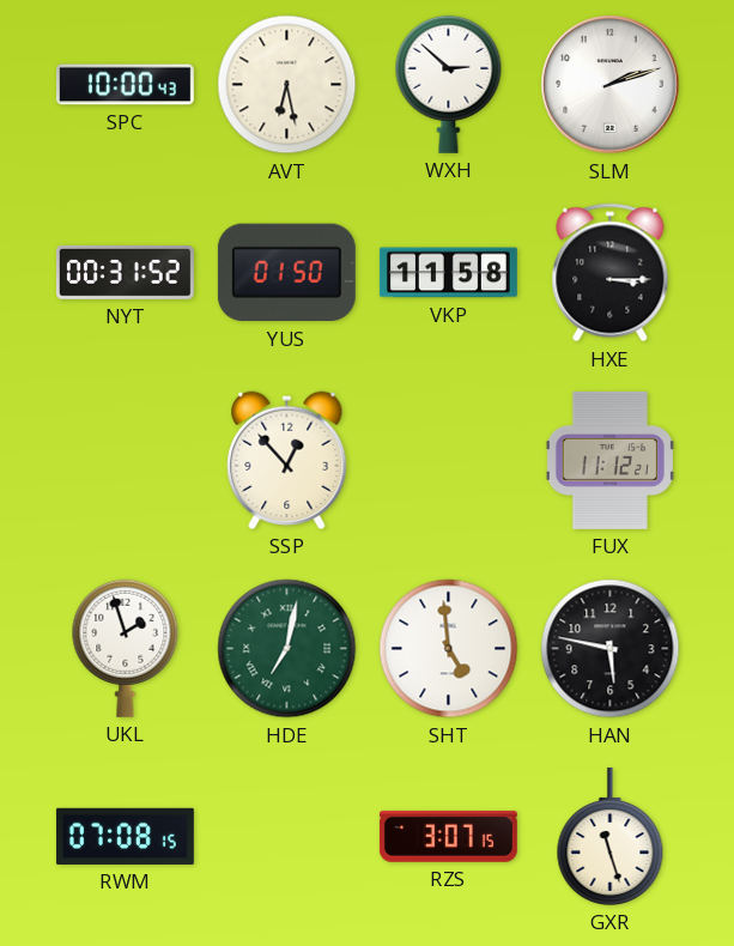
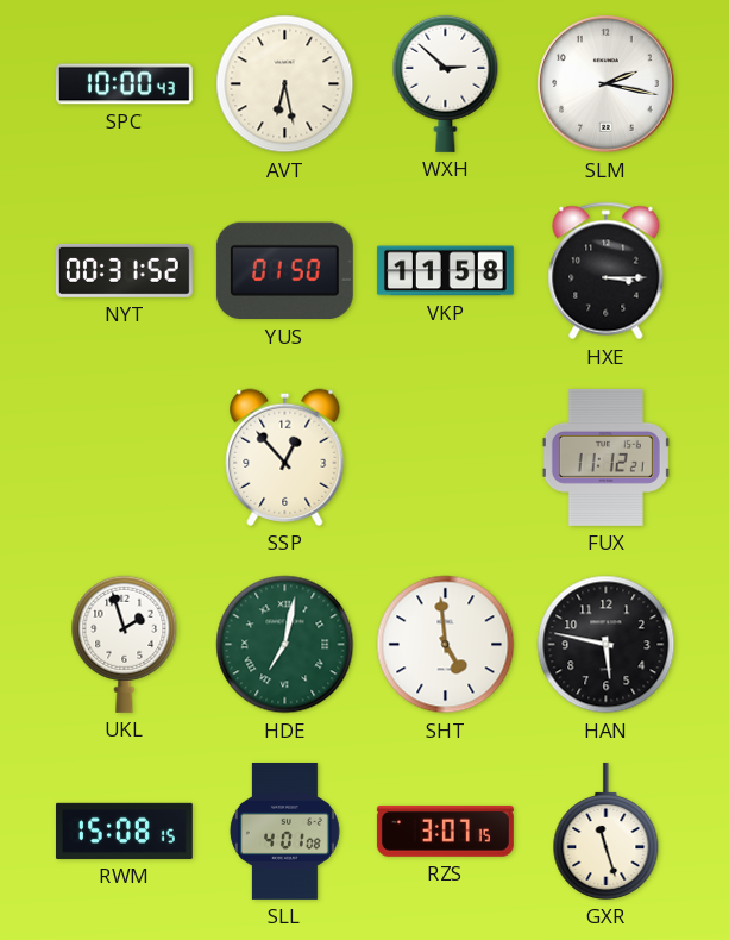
SLM: 2:12 -> 2:17
RWM: 07:08 -> 15:08
SLL: none -> 4:01
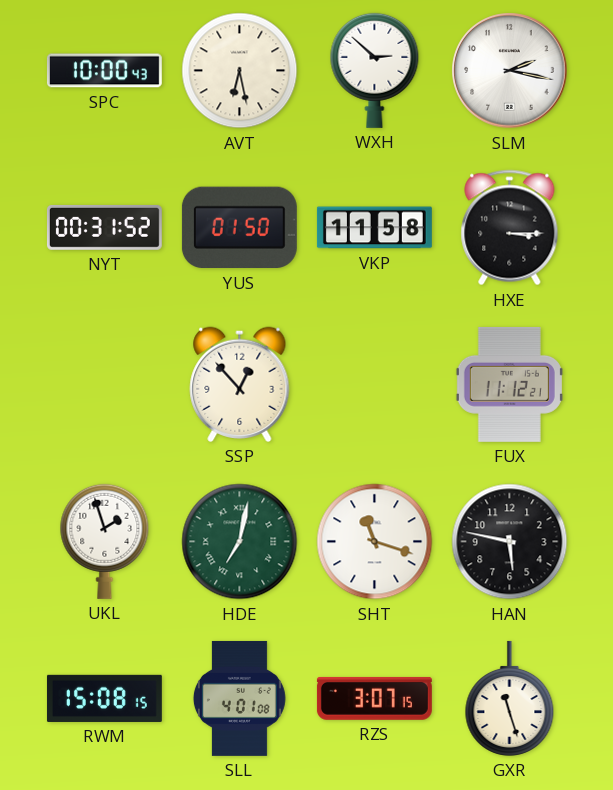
SHT: 4:59 -> 11:18
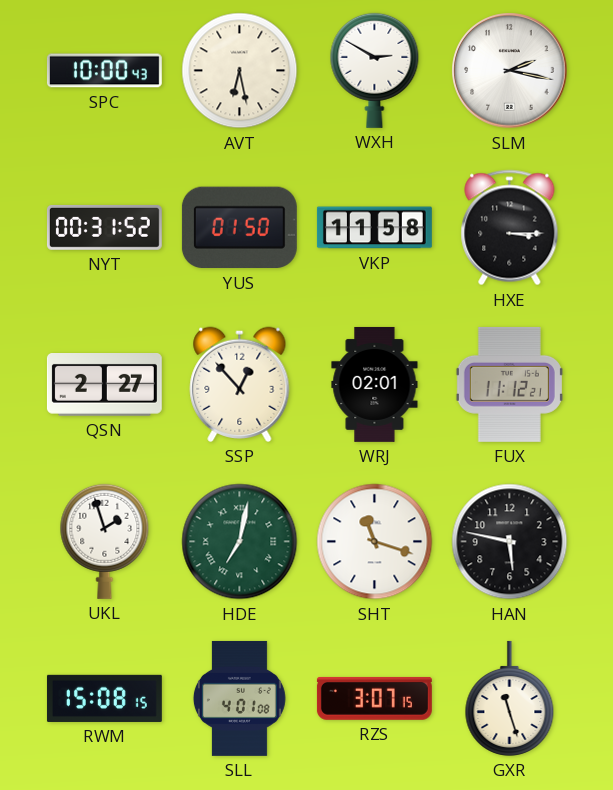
WXH: 2:52 -> 2:50
QSN: none -> 2:27
WRJ: none -> 02:01
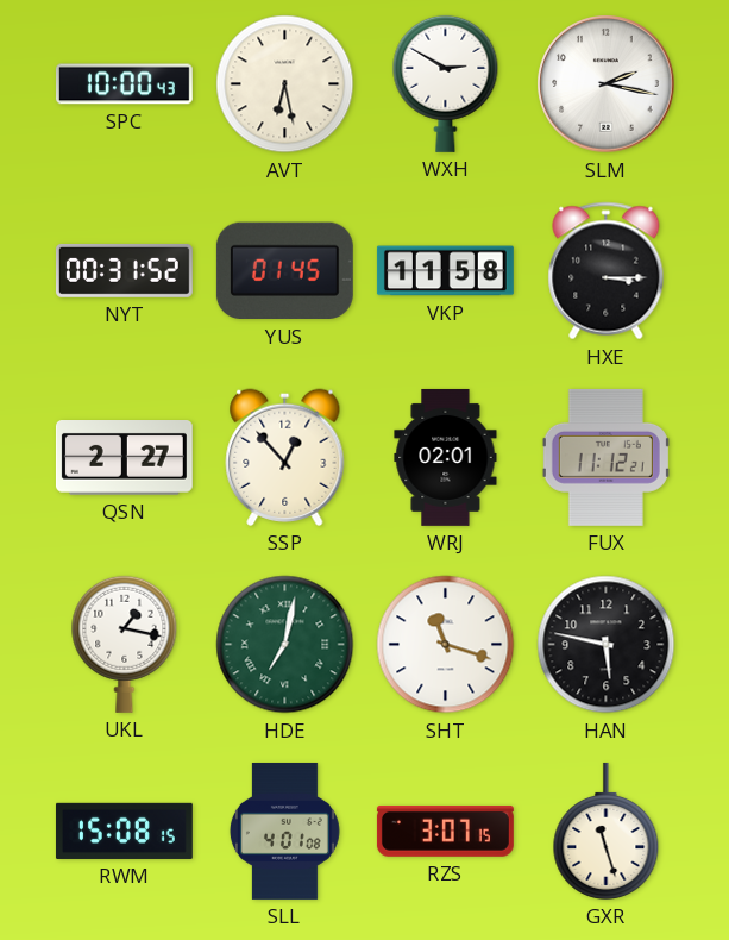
YUS: 01:50 -> 01:45
UKL: 1:57 -> 1:17
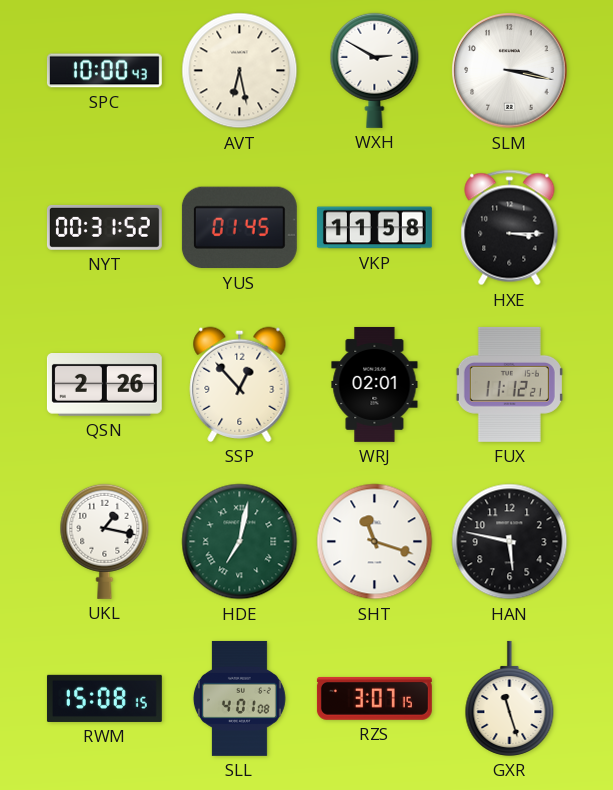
SLM: 2:17 -> 3:17
QSN: 2:27 -> 2:26
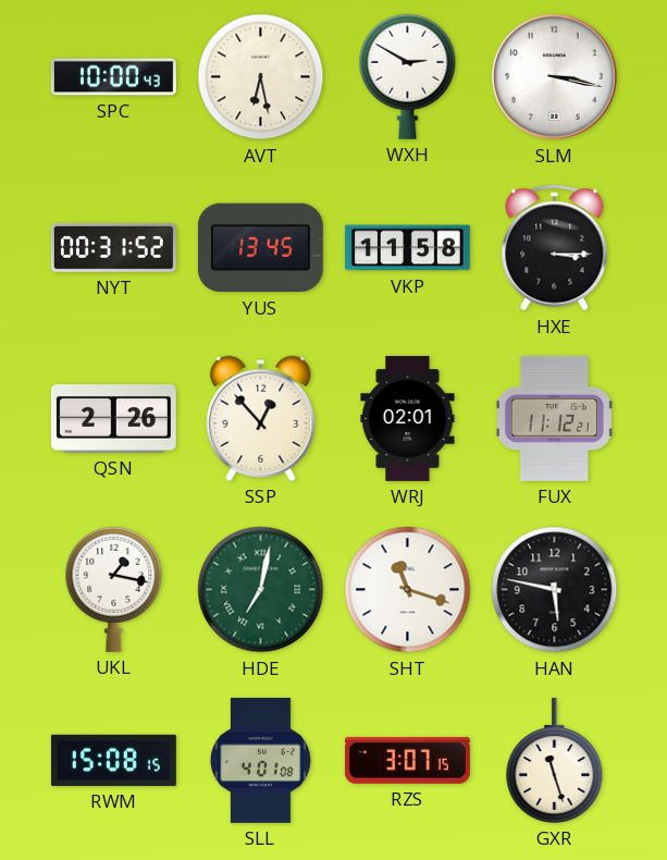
YUS: 01:45 -> 13:45
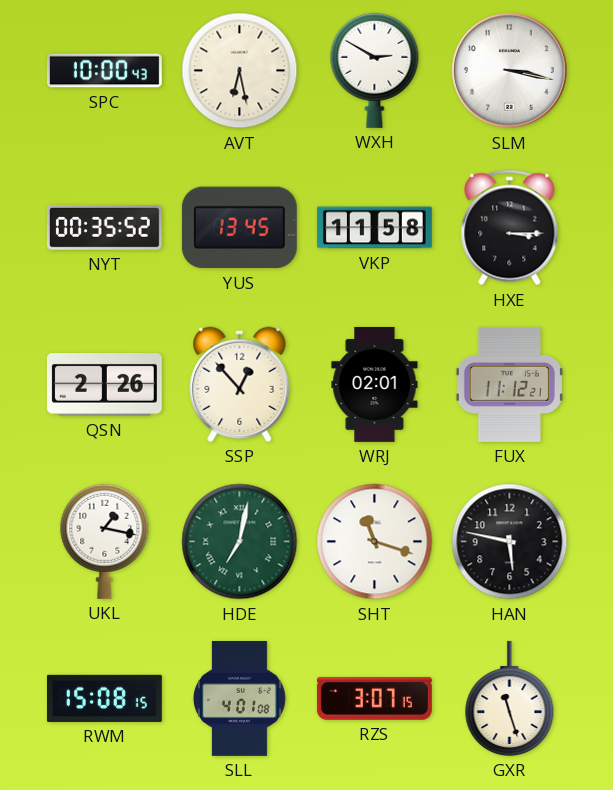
NYT: 00:31 -> 00:35
